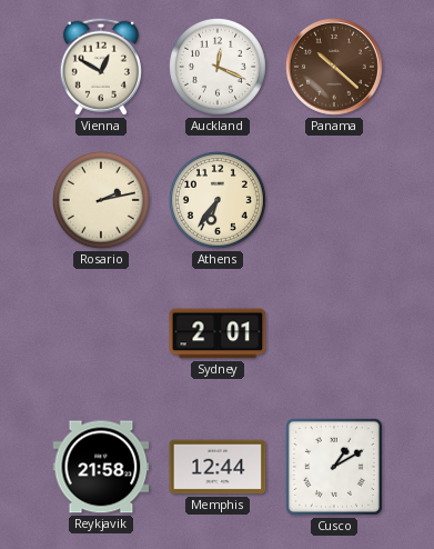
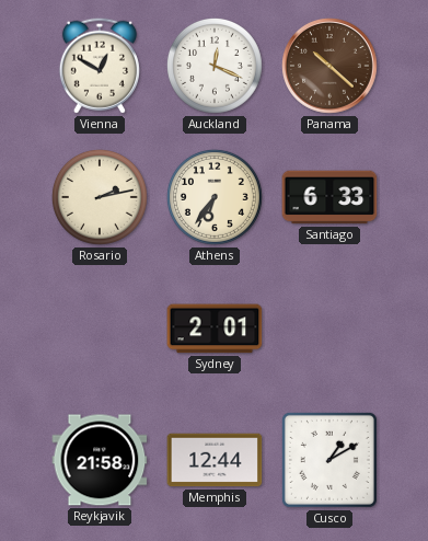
Santiago: none -> 6:33
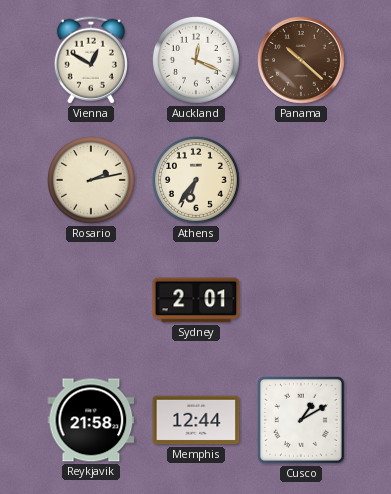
Santiago: 6:33 -> none
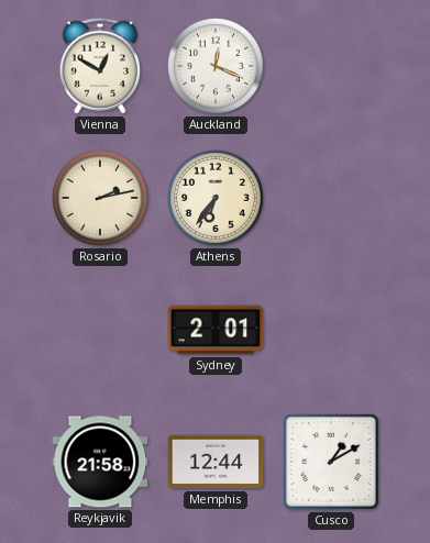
Panama: 10:22 -> none
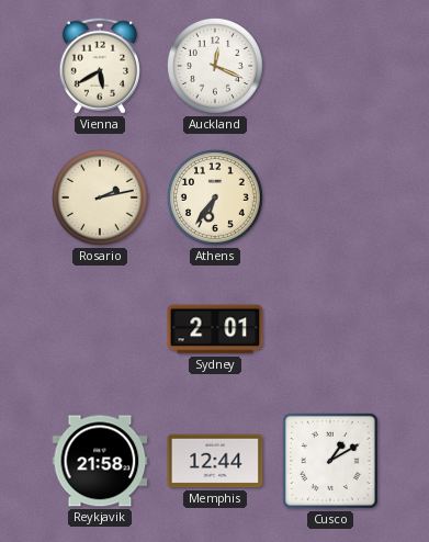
Vienna: 12:50 -> 5:40
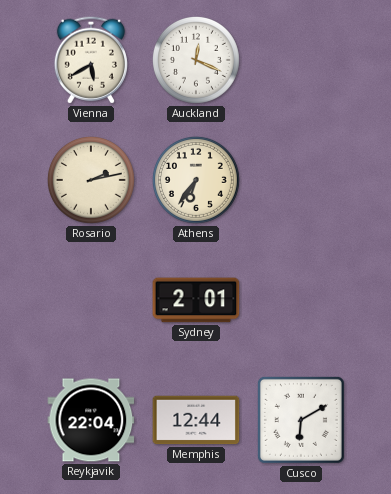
Reykjavik: 21:58 -> 22:04
Cusco: 1:10 -> 6:10
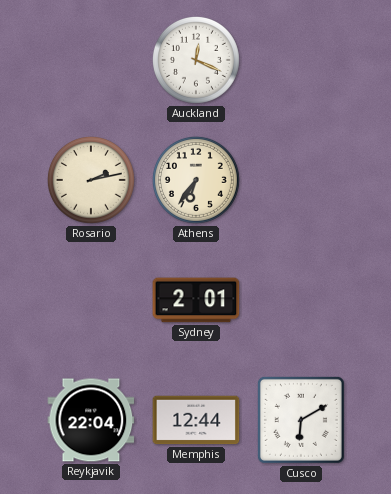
Vienna: 5:40 -> none
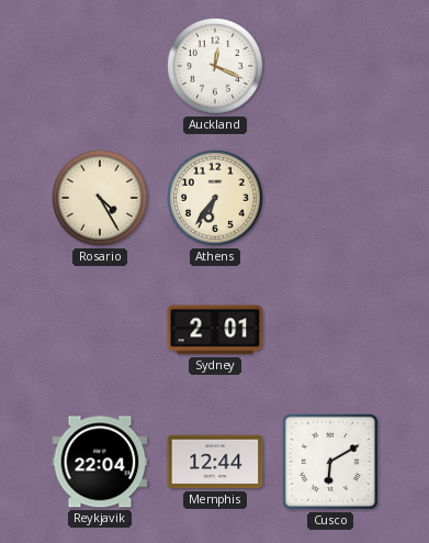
Rosario: 2:13 -> 4:25
